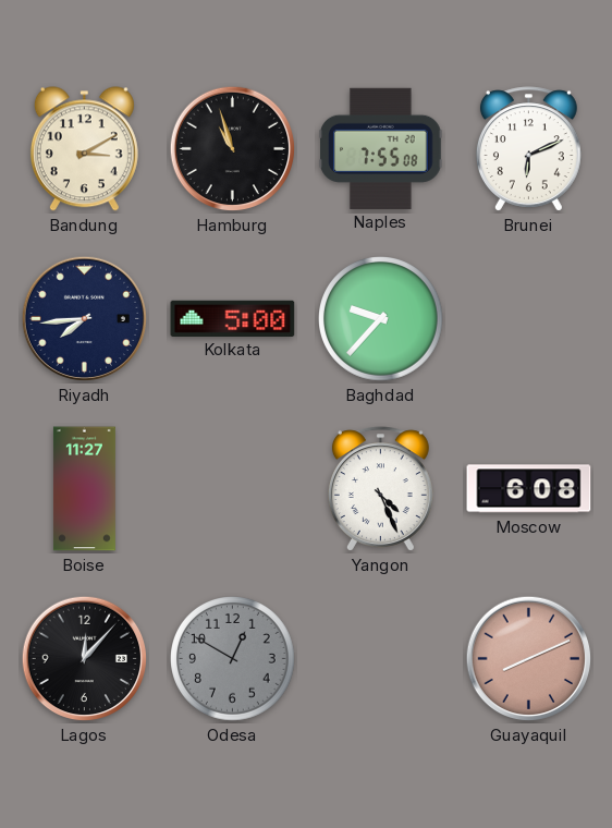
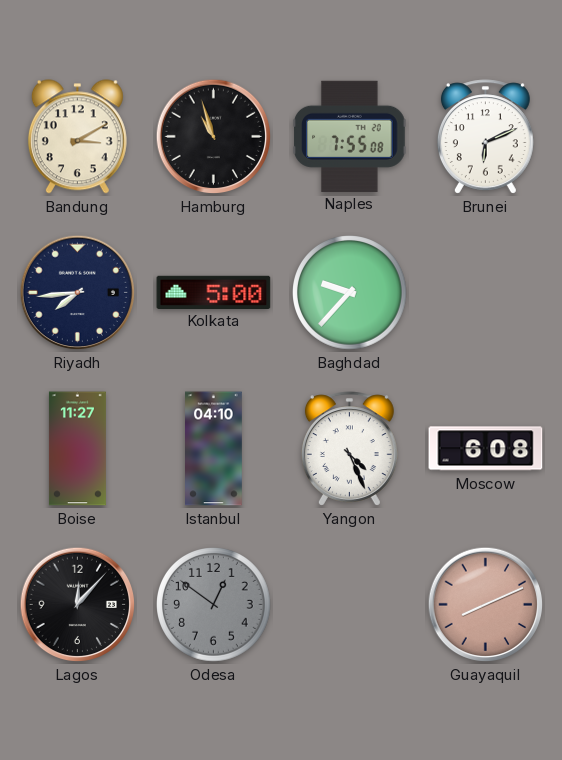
Istanbul: none -> 04:10
Odesa: 12:50 -> 12:51
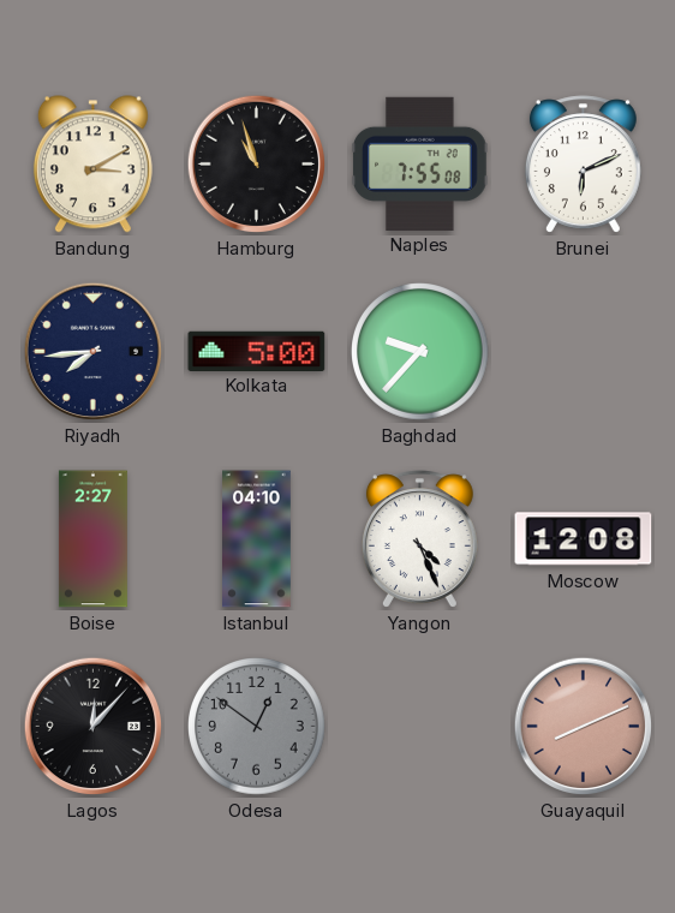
Boise: 11:27 -> 2:27
Moscow: 6:08 -> 12:08
